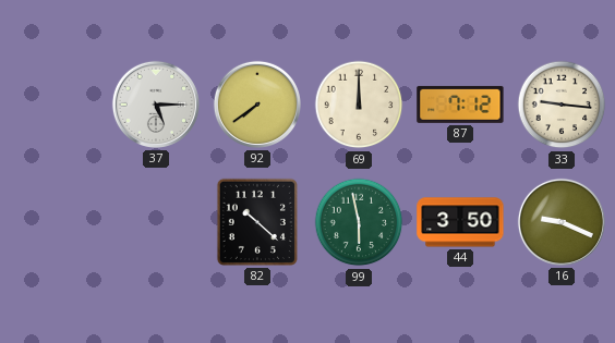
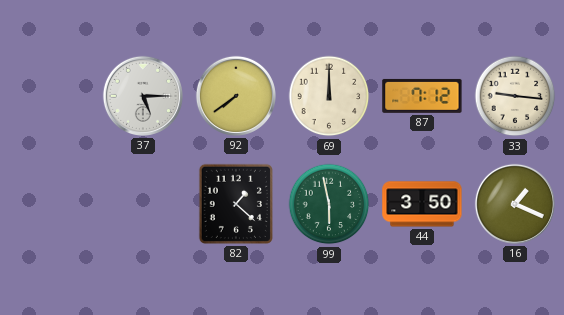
82: 10:22 -> 1:22
16: 9:19 -> 1:19
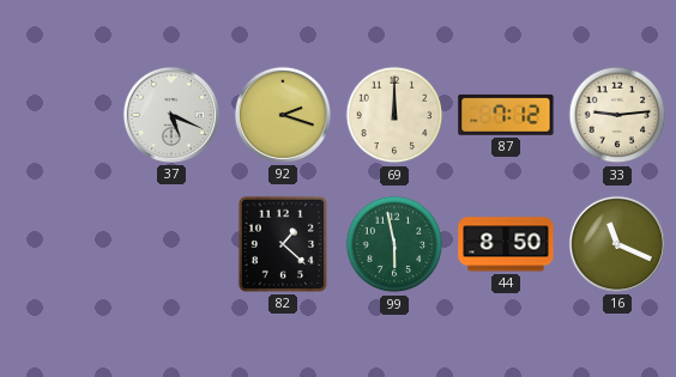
37: 5:15 -> 5:19
92: 7:39 -> 2:18
33: 9:16 -> 9:14
44: 3:50 -> 8:50
16: 1:19 -> 11:19
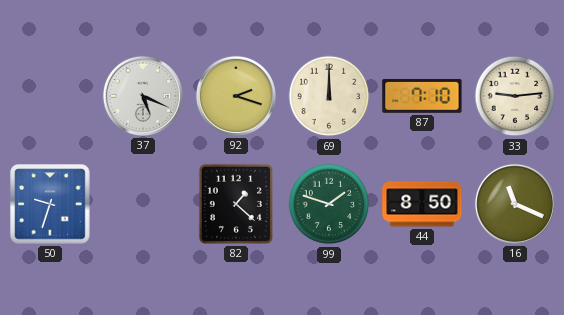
87: 7:12 -> 7:10
50: none -> 9:33
99: 5:58 -> 1:48
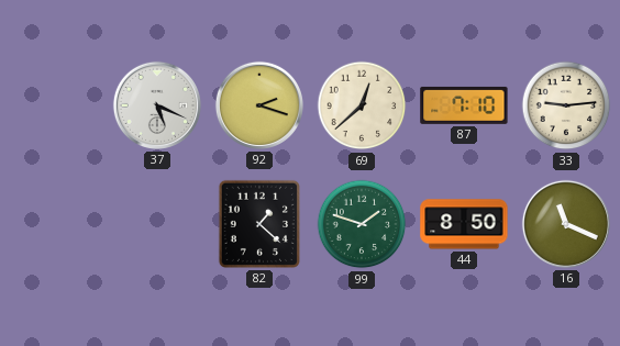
69: 12:00 -> 12:38
50: 9:33 -> none
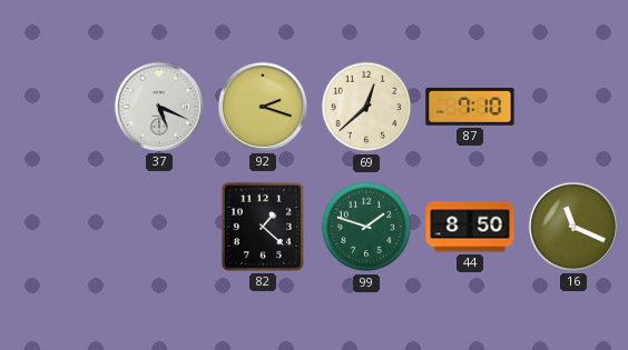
33: 9:14 -> none
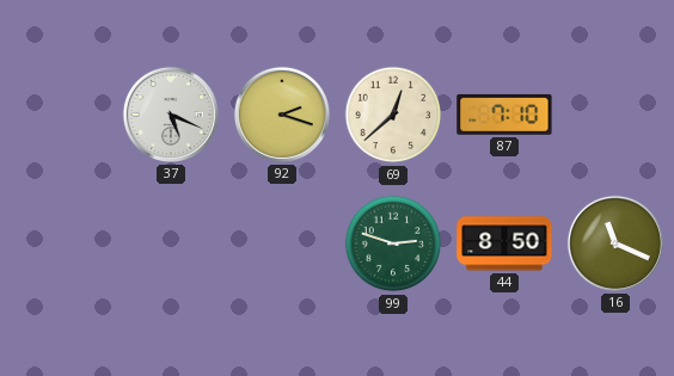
82: 1:22 -> none
99: 1:48 -> 2:48
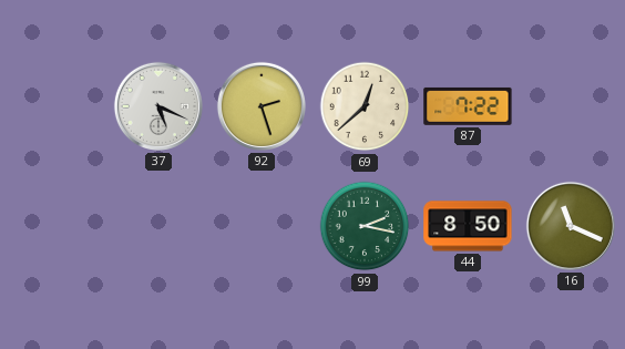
92: 2:18 -> 2:27
87: 7:10 -> 7:22
99: 2:48 -> 2:17
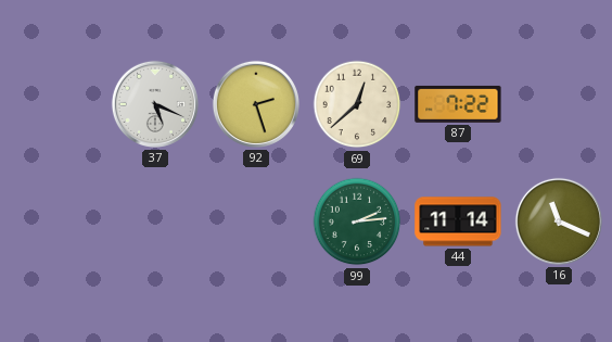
99: 2:17 -> 2:14
44: 8:50 -> 11:14
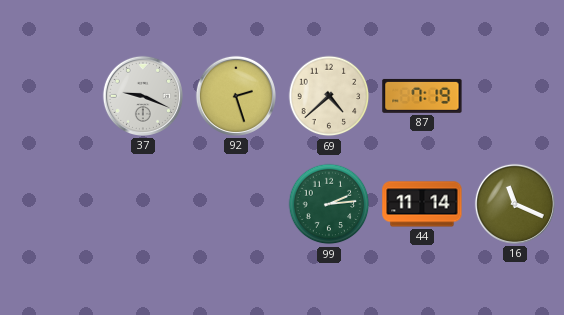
37: 5:19 -> 9:19
69: 12:38 -> 4:38
87: 7:22 -> 7:19
